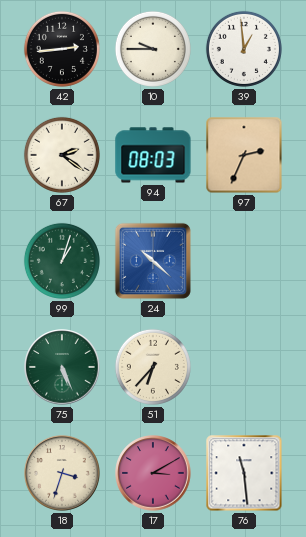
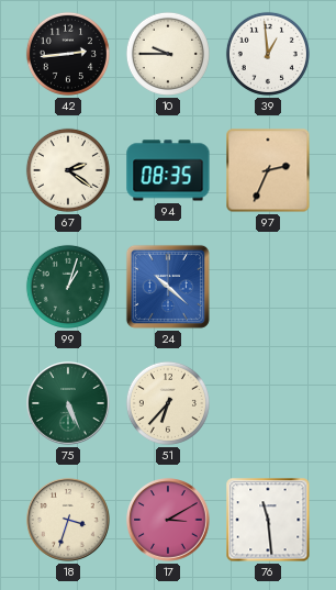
94: 08:03 -> 08:35
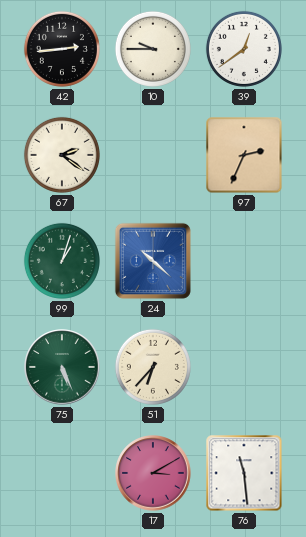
39: 12:59 -> 12:39
94: 08:35 -> none
18: 3:33 -> none
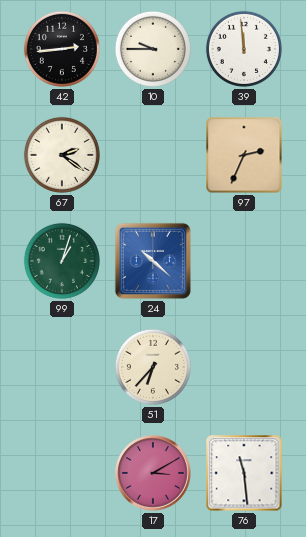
39: 12:39 -> 11:59
75: 5:26 -> none
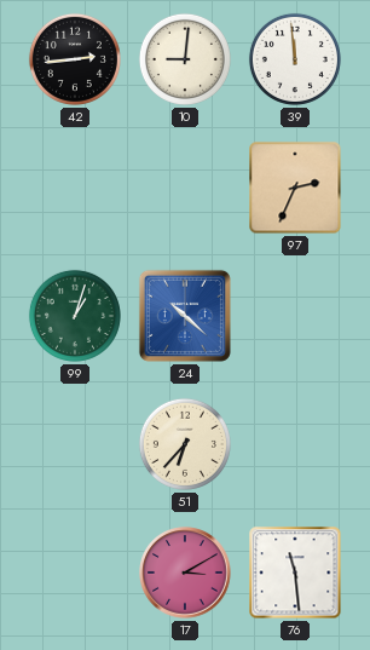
10: 9:45 -> 9:01
67: 2:21 -> none
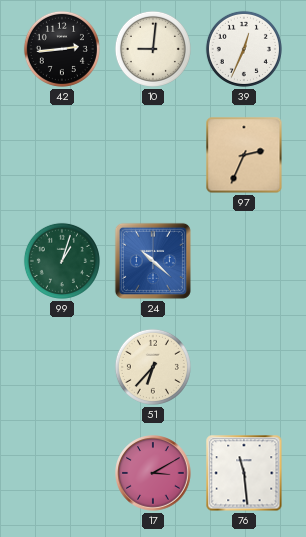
39: 11:59 -> 12:34
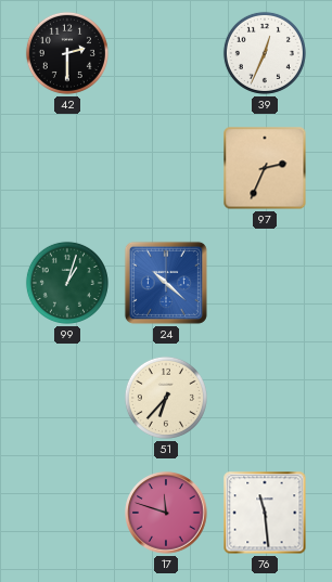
42: 2:44 -> 2:30
10: 9:01 -> none
17: 3:10 -> 11:48
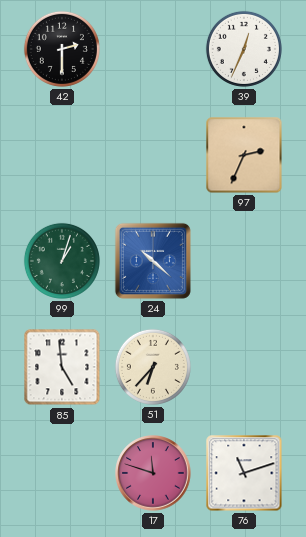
85: none -> 4:59
76: 11:29 -> 11:12
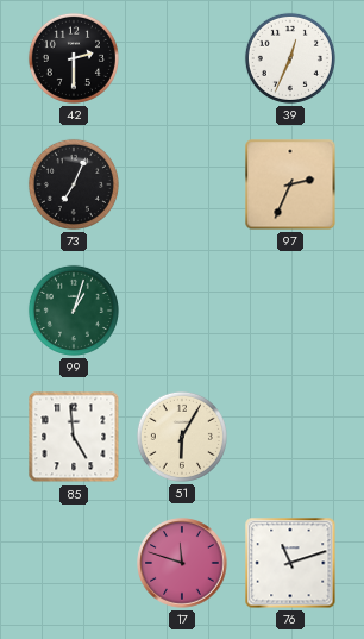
73: none -> 7:04
24: 10:22 -> none
51: 6:37 -> 6:05
